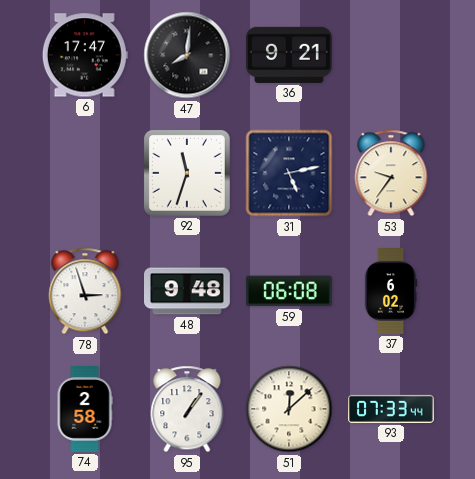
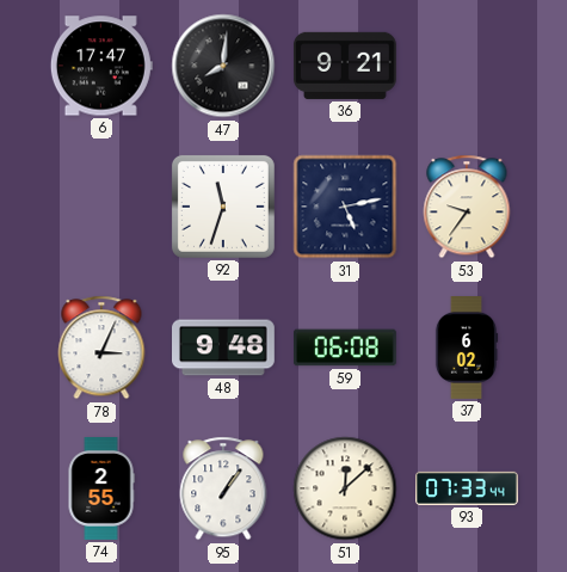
78: 2:57 -> 3:04
74: 2:58 -> 2:55
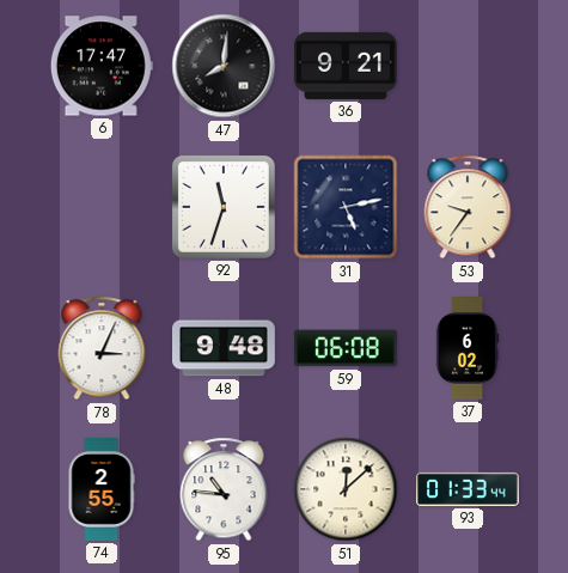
95: 1:06 -> 10:46
93: 07:33 -> 01:33
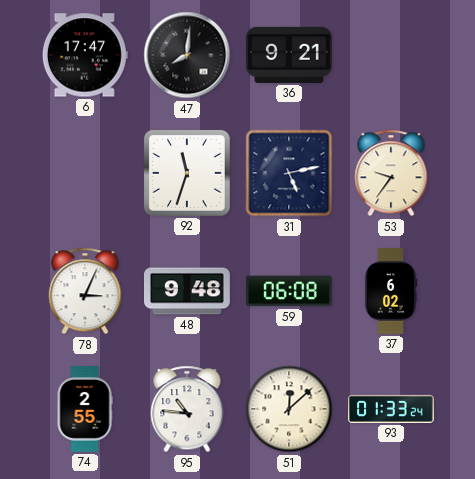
93: 01:33:44 -> 01:33:24
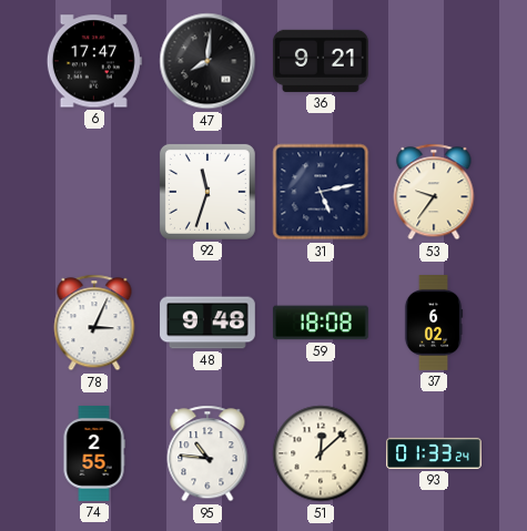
59: 06:08 -> 18:08
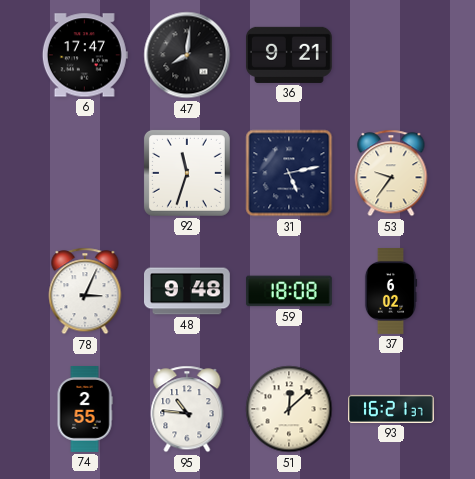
93: 01:33 -> 16:21
